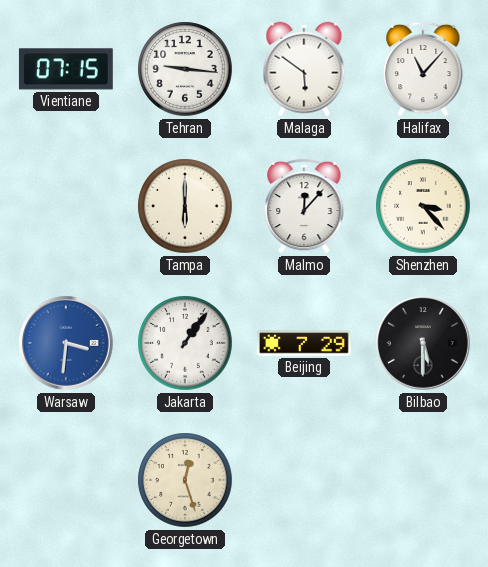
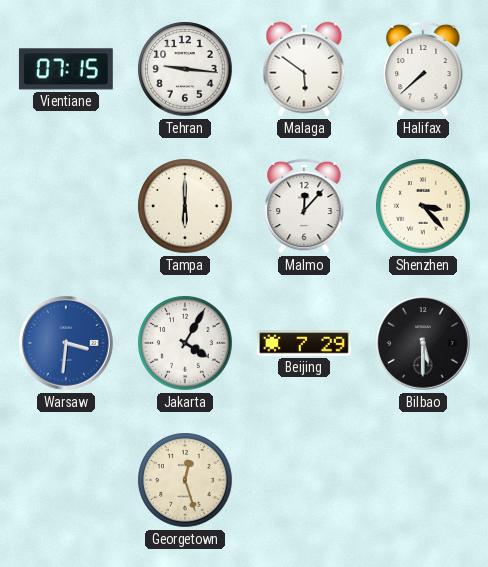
Halifax: 11:07 -> 7:38
Jakarta: 1:06 -> 4:05
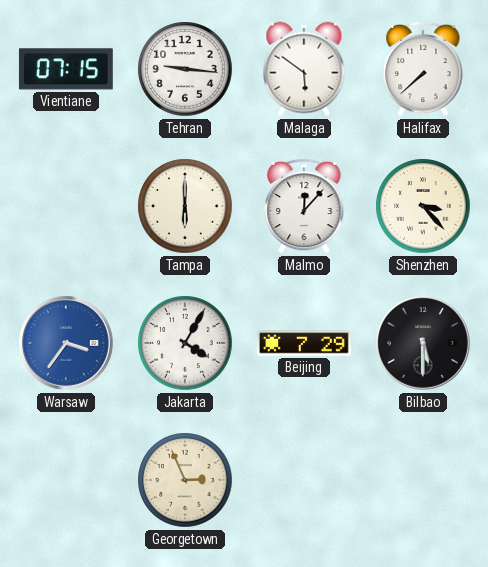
Warsaw: 3:31 -> 3:36
Georgetown: 12:27 -> 2:56
